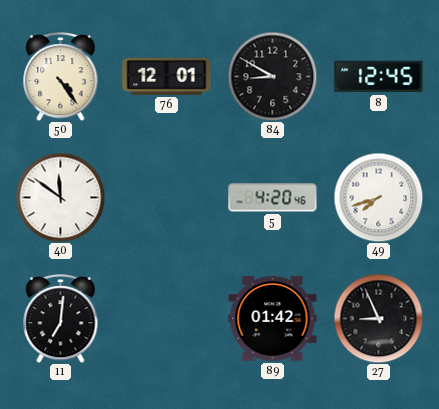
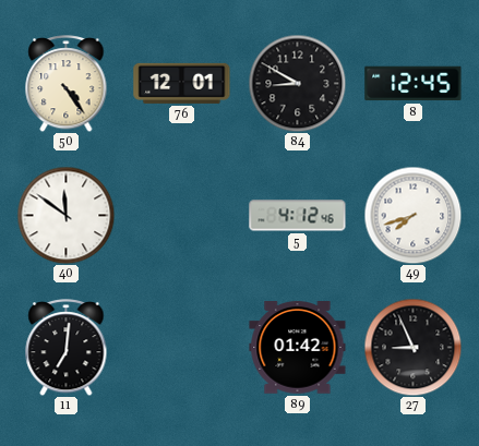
5: 4:20 -> 4:12
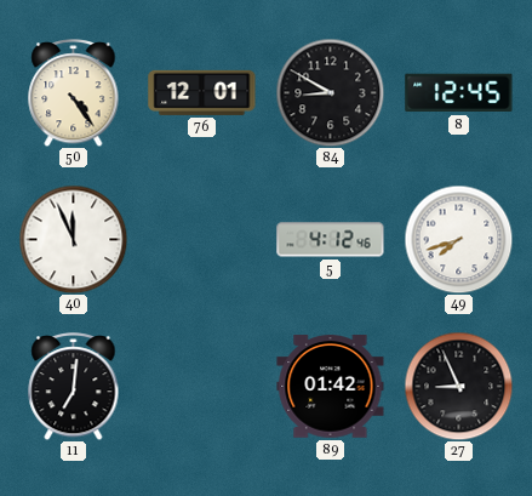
40: 11:51 -> 11:56
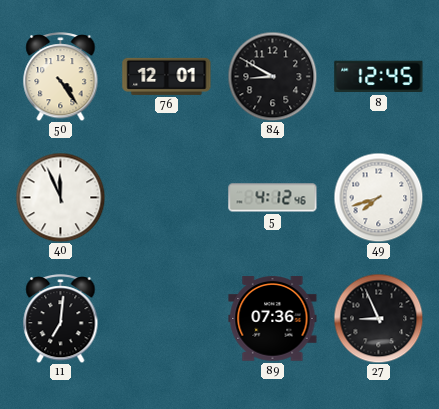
89: 01:42 -> 07:36
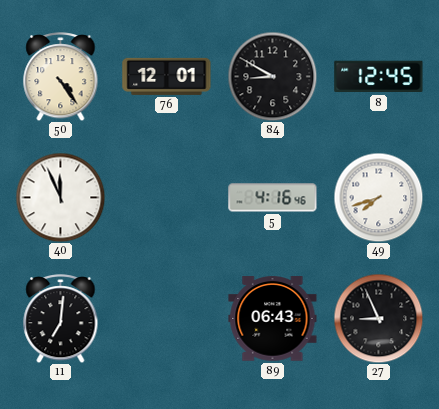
5: 4:12 -> 4:16
89: 07:36 -> 06:43
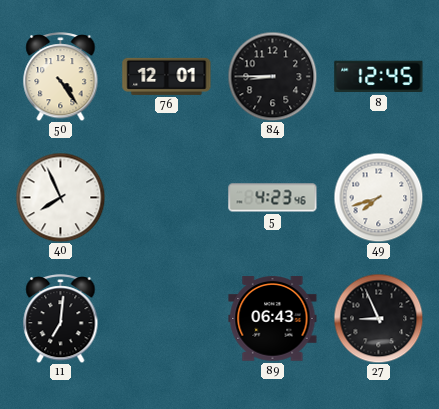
84: 8:50 -> 8:45
40: 11:56 -> 7:56
5: 4:16 -> 4:23
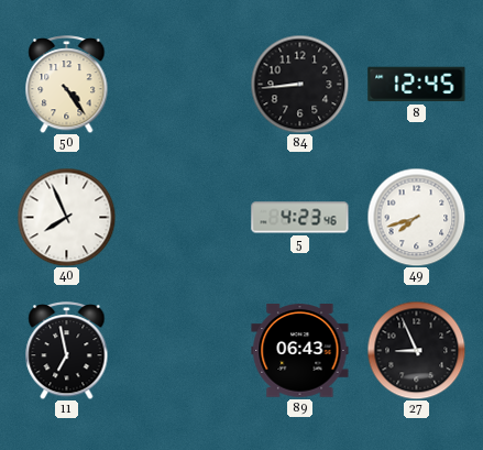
76: 12:01 -> none
84: 8:45 -> 8:44
11: 7:01 -> 6:58
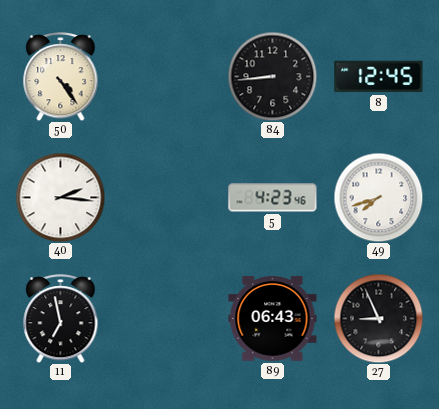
40: 7:56 -> 2:16
